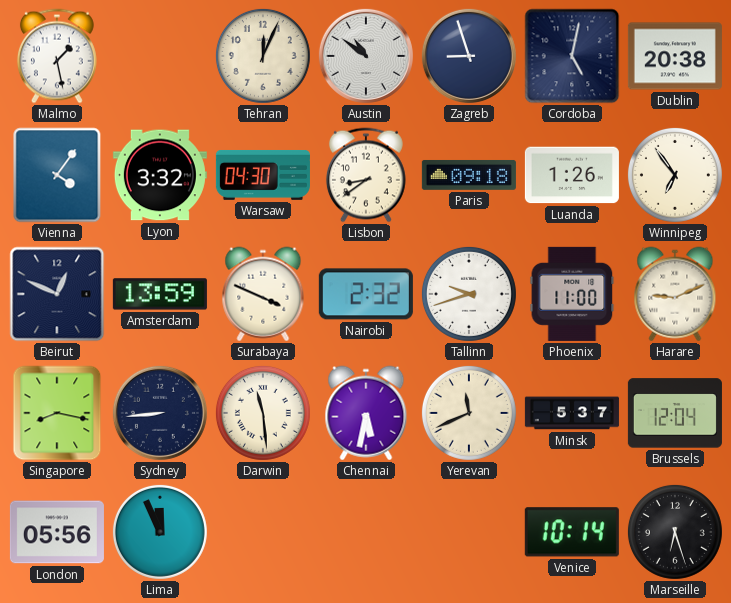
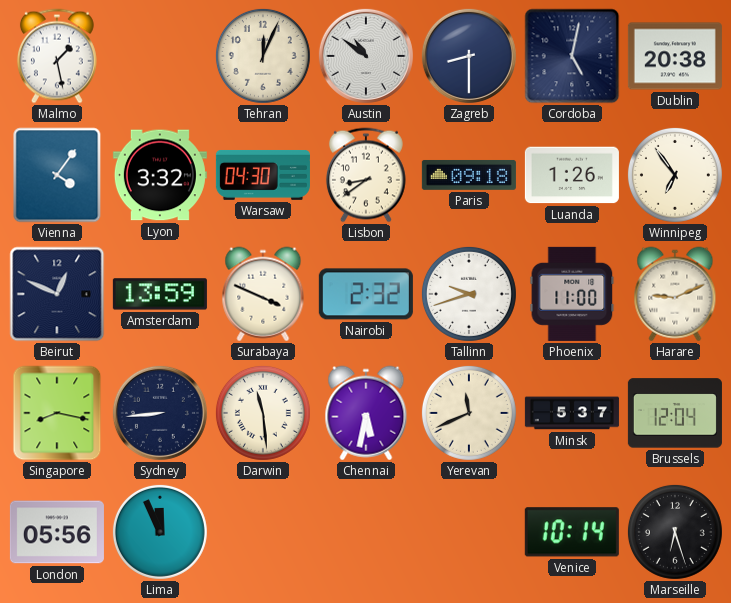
Zagreb: 8:57 -> 8:30
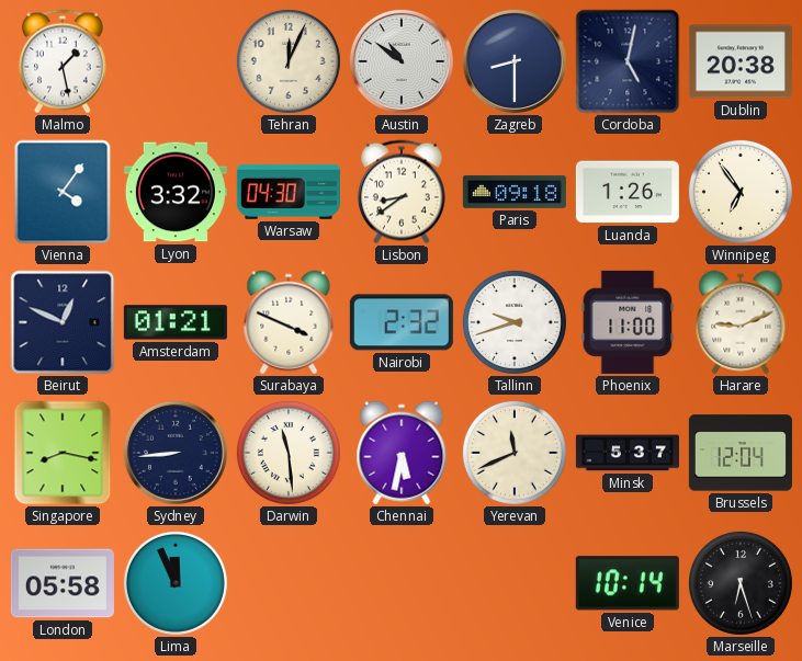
Amsterdam: 13:59 -> 01:21
London: 05:56 -> 05:58
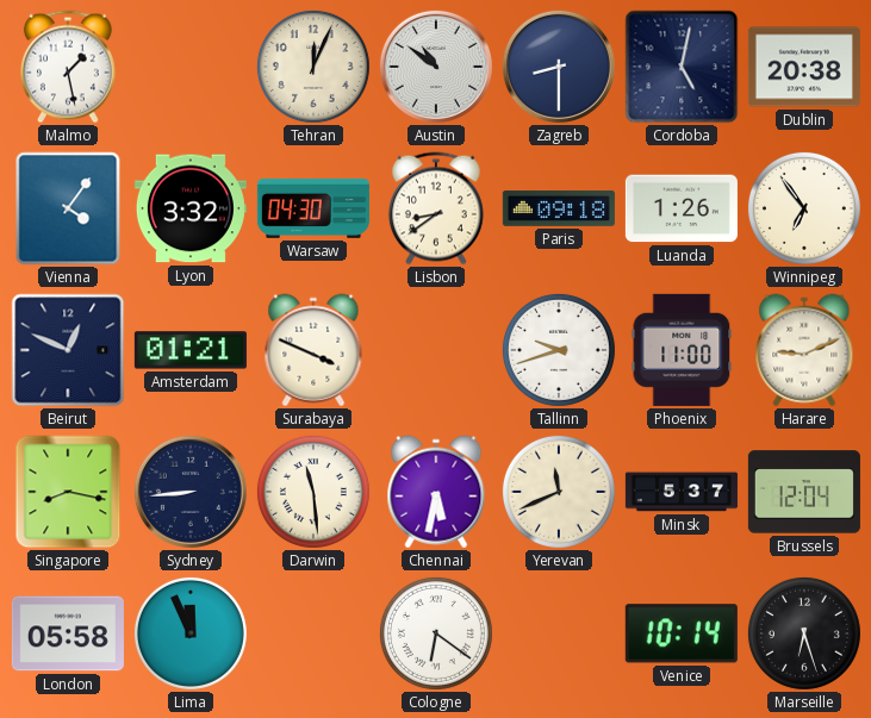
Nairobi: 2:32 -> none
Cologne: none -> 6:21
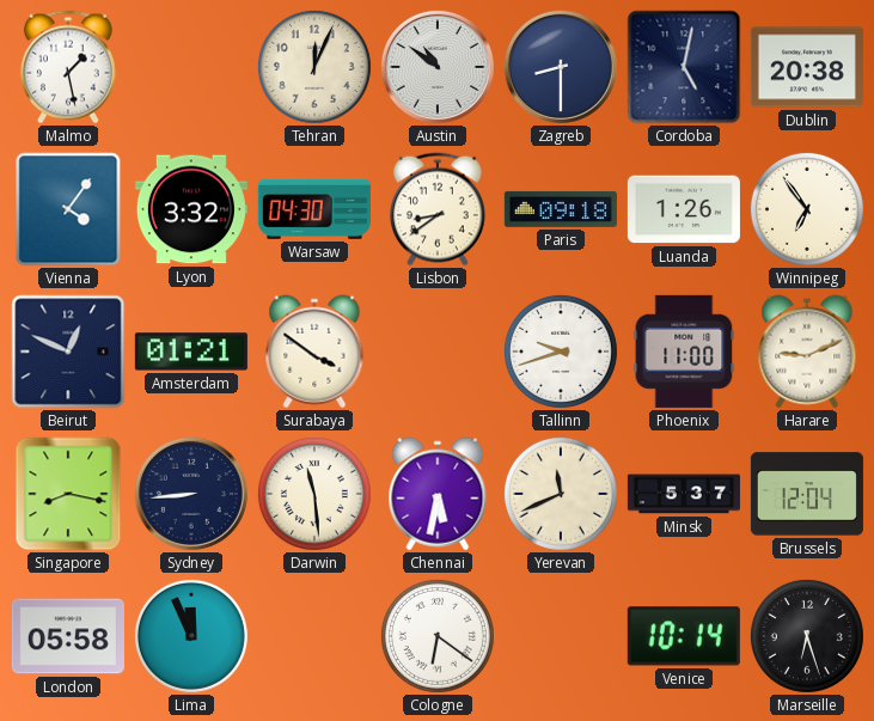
Surabaya: 3:49 -> 3:51
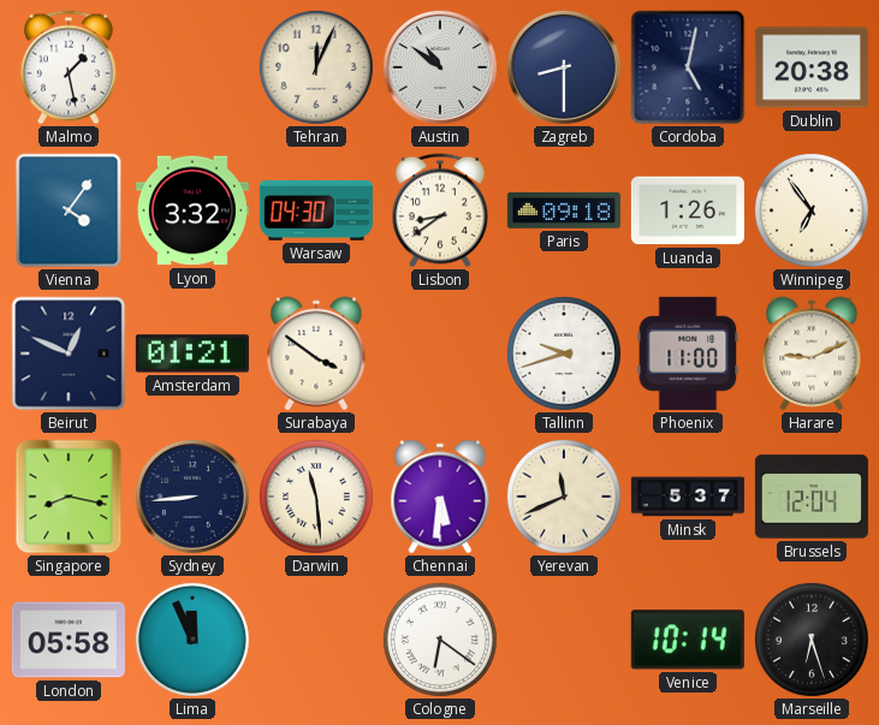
Chennai: 5:32 -> 5:31
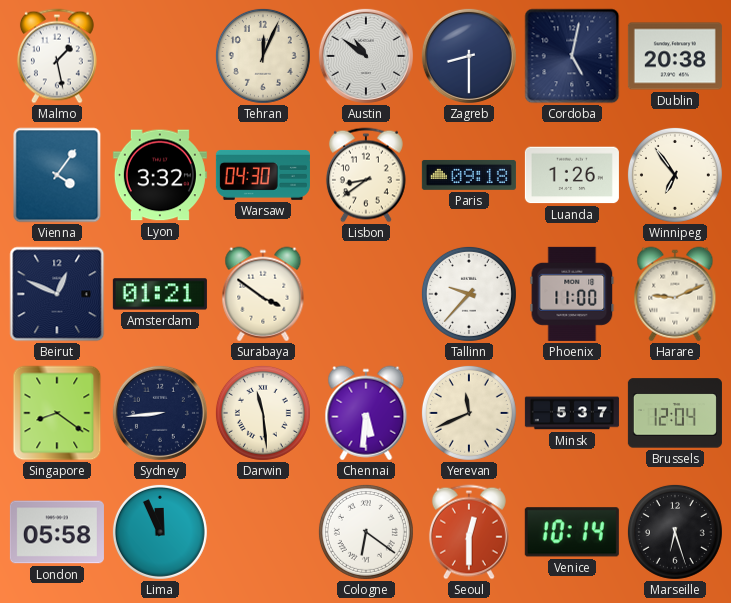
Tallinn: 9:42 -> 9:37
Singapore: 8:17 -> 8:21
Seoul: none -> 12:30
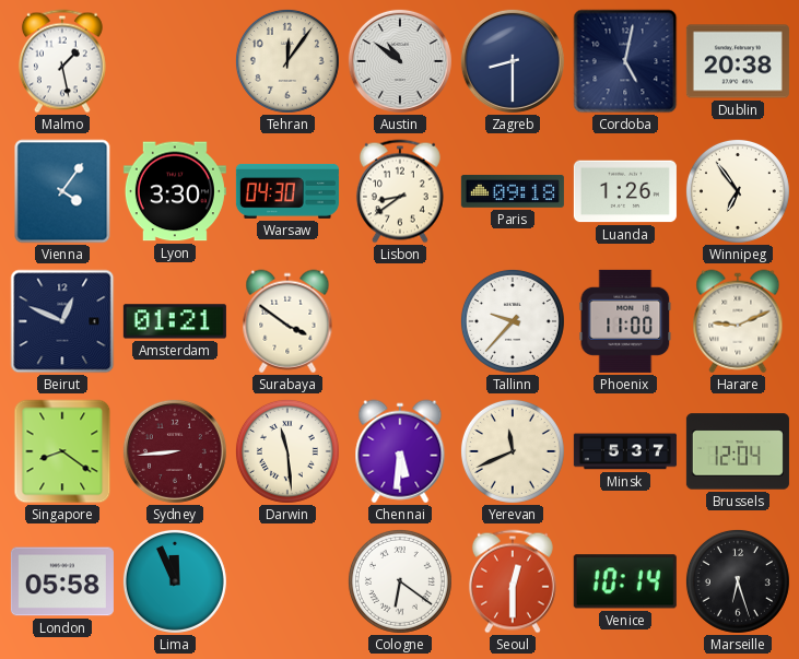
Tehran: 12:04 -> 12:06
Lyon: 3:32 -> 3:30
Sydney dial: navy -> burgundy
